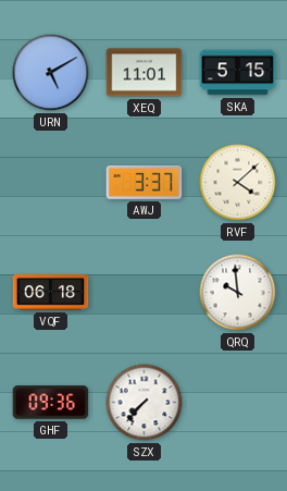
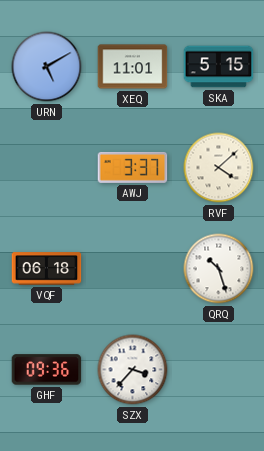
QRQ: 9:59 -> 10:27
SZX: 7:37 -> 3:37
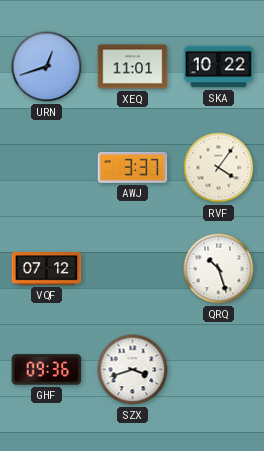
URN: 5:10 -> 12:42
SKA: 5:15 -> 10:22
RVF: 4:08 -> 4:06
VQF: 06:18 -> 07:12
SZX: 3:37 -> 3:42
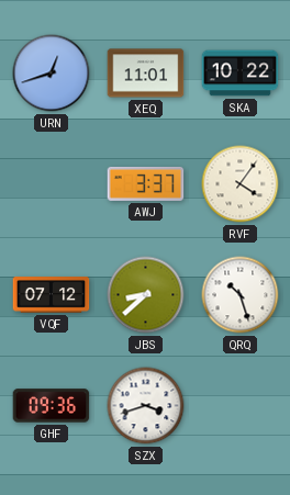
JBS: none -> 8:38
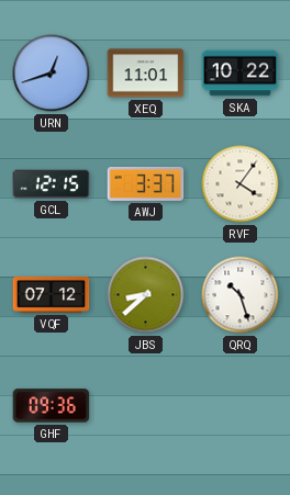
GCL: none -> 12:15
SZX: 3:42 -> none
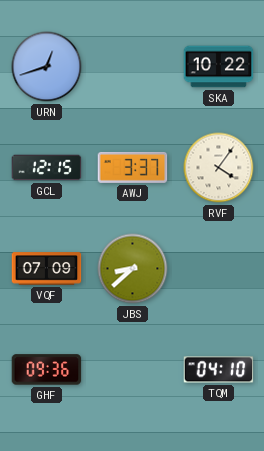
XEQ: 11:01 -> none
VQF: 07:12 -> 07:09
QRQ: 10:27 -> none
TQM: none -> 04:10
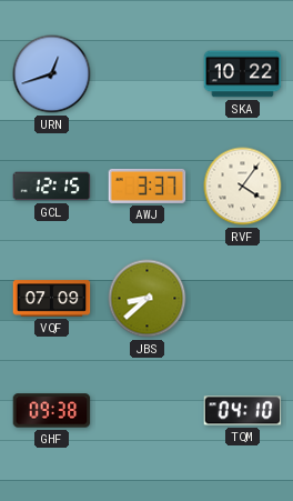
GHF: 09:36 -> 09:38
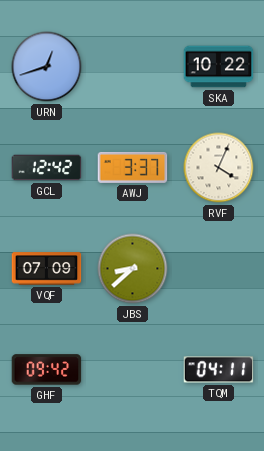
GCL: 12:15 -> 12:42
RVF: 4:06 -> 4:04
GHF: 09:38 -> 09:42
TQM: 04:10 -> 04:11
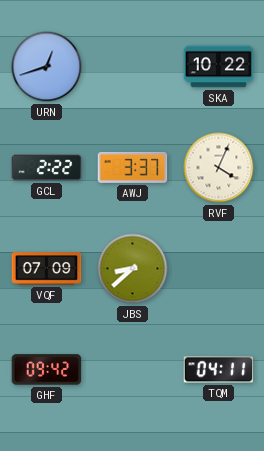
GCL: 12:42 -> 2:22
